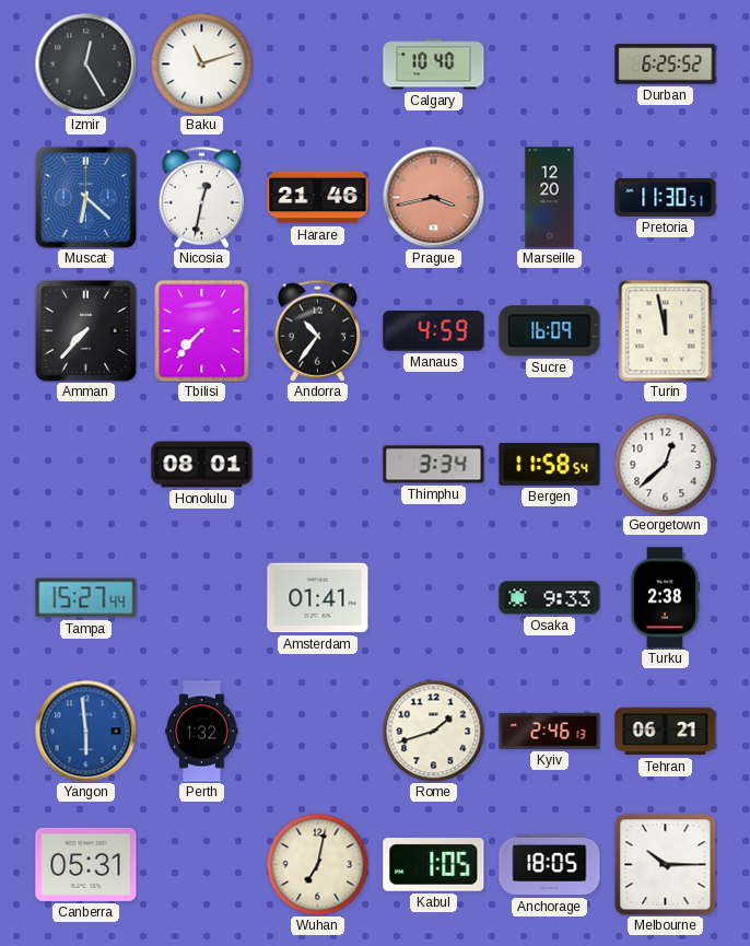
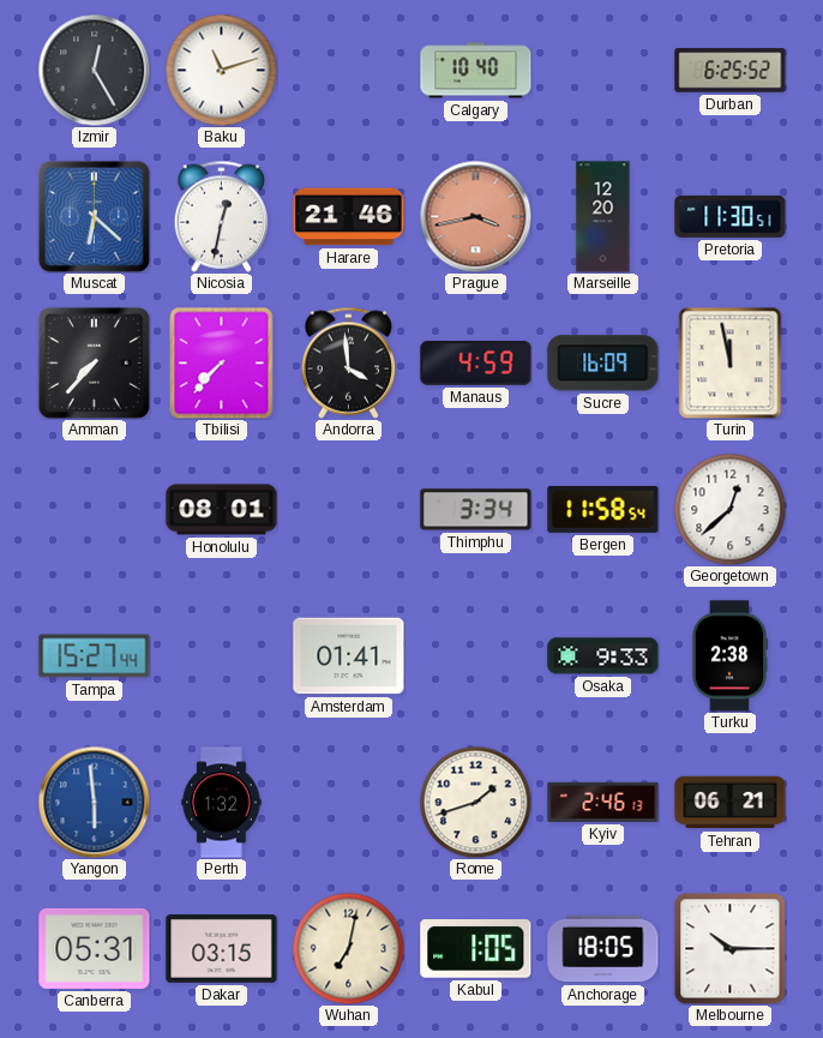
Andorra: 10:36 -> 3:59
Dakar: none -> 03:15
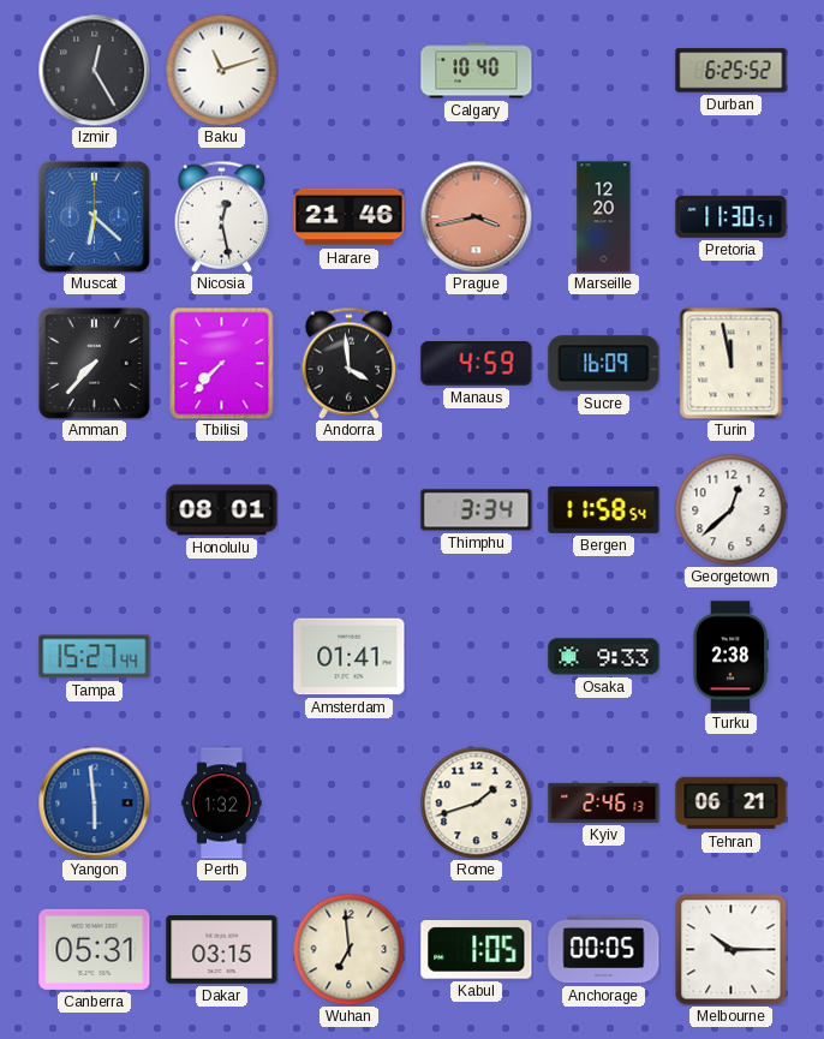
Nicosia: 12:32 -> 12:28
Wuhan: 7:02 -> 6:59
Anchorage: 18:05 -> 00:05
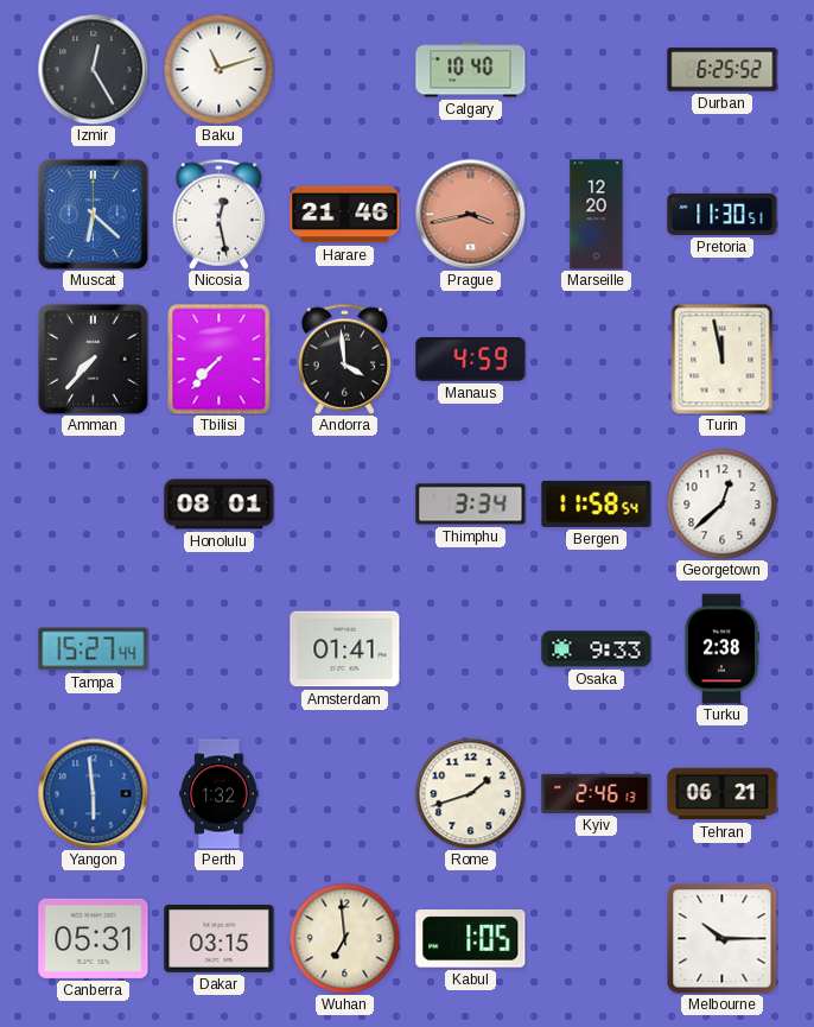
Sucre: 16:09 -> none
Anchorage: 00:05 -> none
